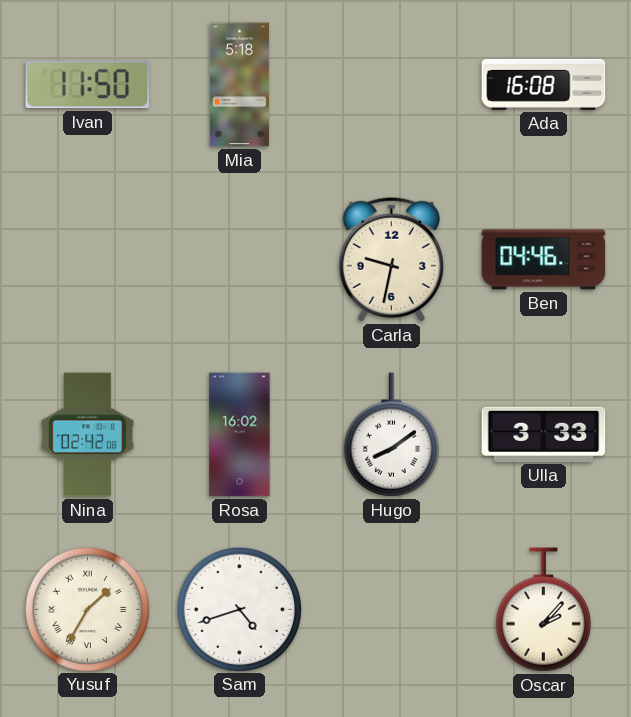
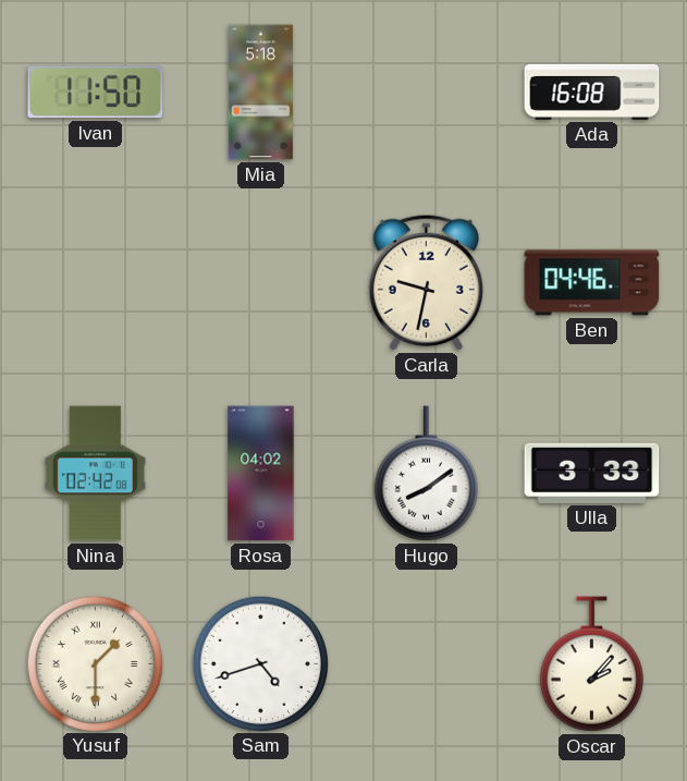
Rosa: 16:02 -> 04:02
Yusuf: 1:35 -> 1:30
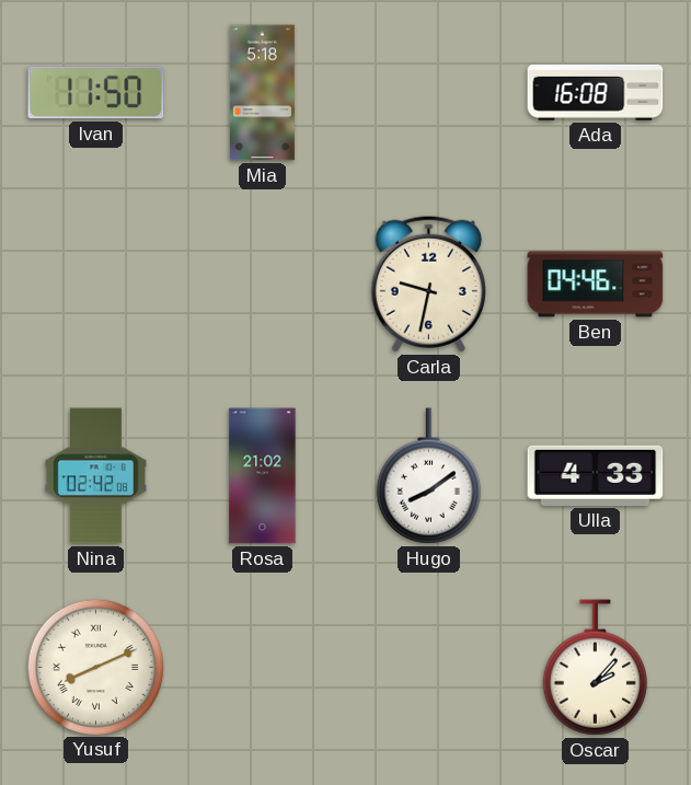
Rosa: 04:02 -> 21:02
Ulla: 3:33 -> 4:33
Yusuf: 1:30 -> 8:11
Sam: 4:42 -> none
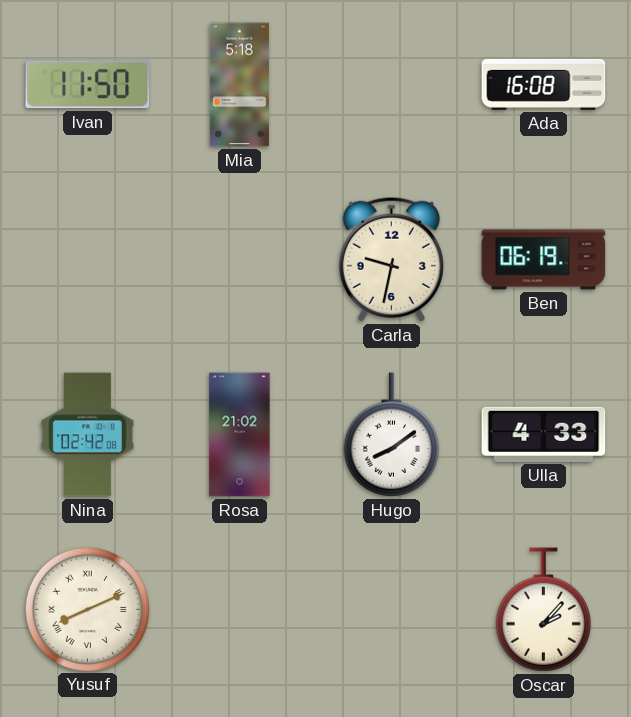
Ben: 04:46 -> 06:19
